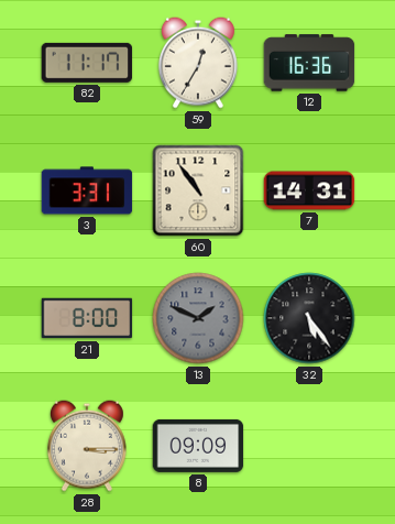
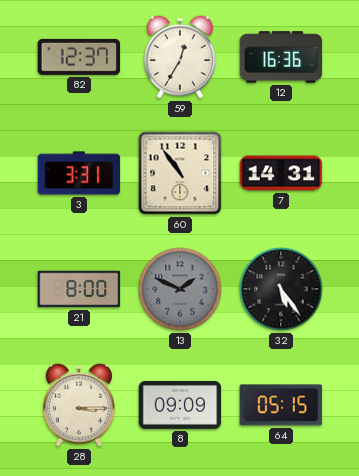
82: 11:17 -> 12:37
64: none -> 05:15
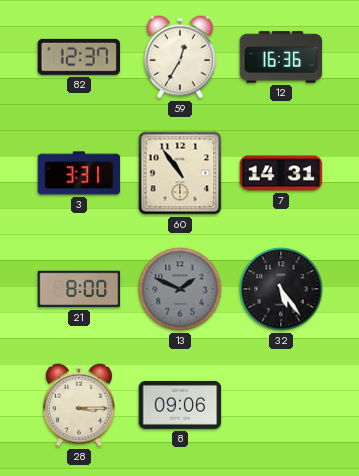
8: 09:09 -> 09:06
64: 05:15 -> none
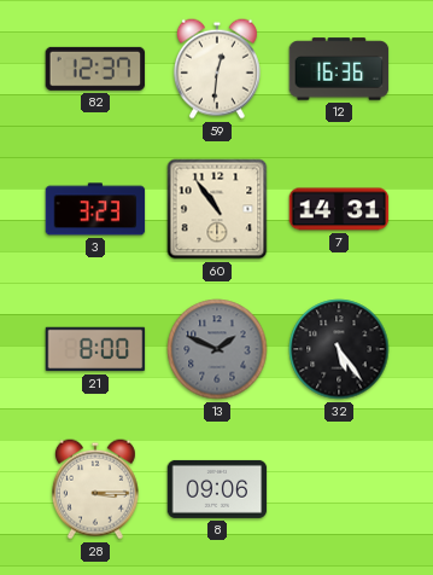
59: 12:35 -> 12:31
3: 3:31 -> 3:23
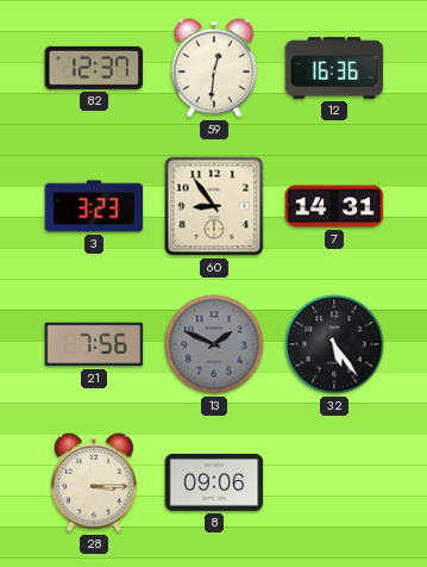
60: 10:54 -> 8:54
21: 8:00 -> 7:56
